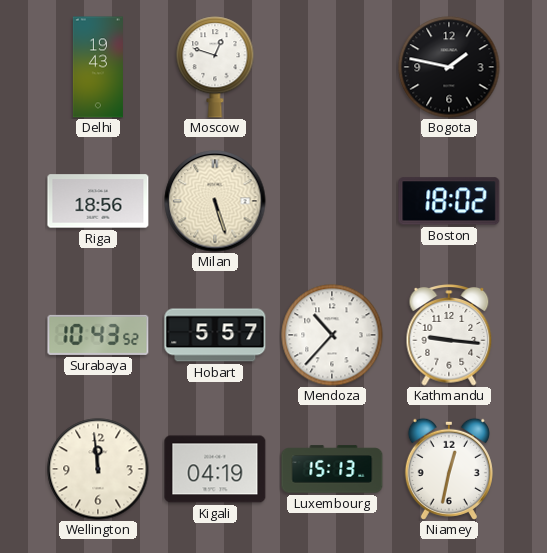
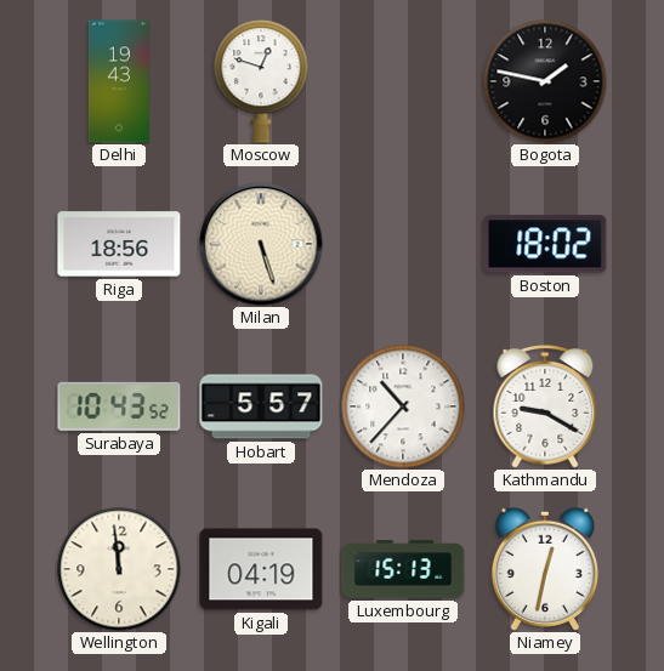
Kathmandu: 9:16 -> 9:20
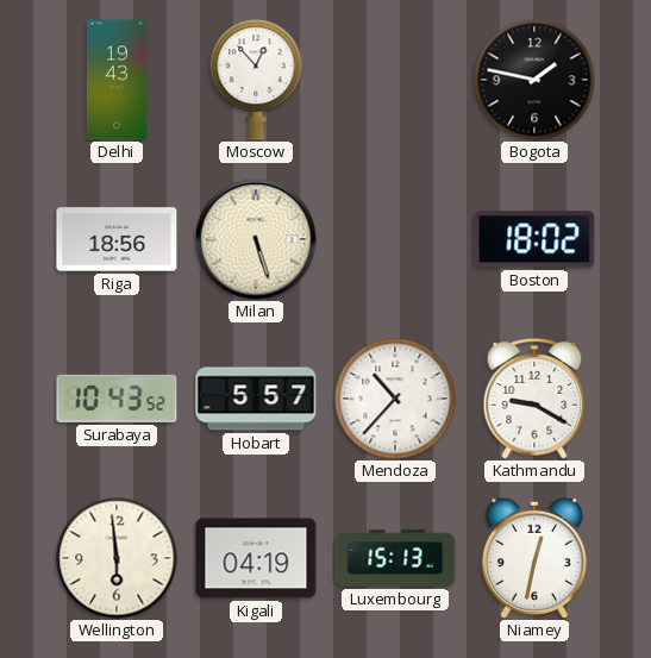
Moscow: 12:48 -> 12:53
Wellington: 11:59 -> 5:59
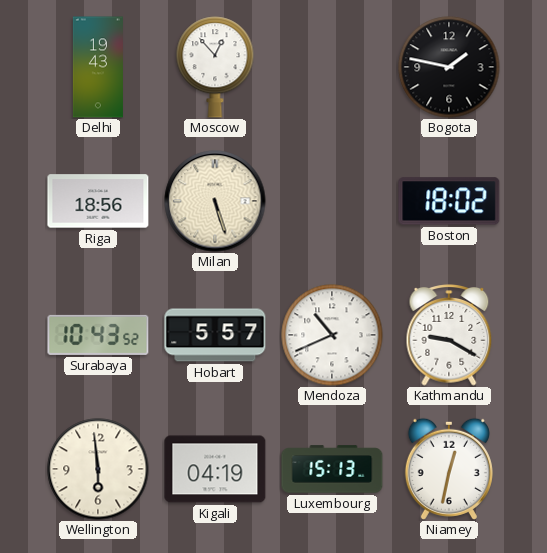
Mendoza: 10:37 -> 10:41
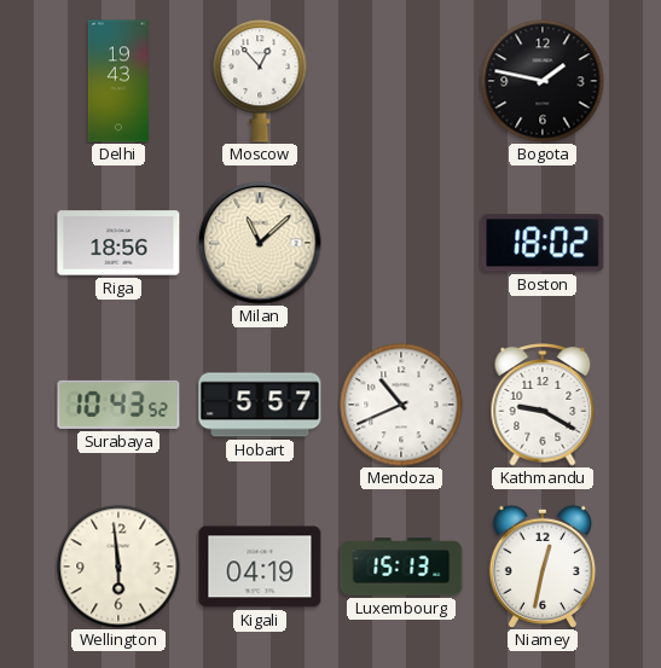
Milan: 5:27 -> 11:08
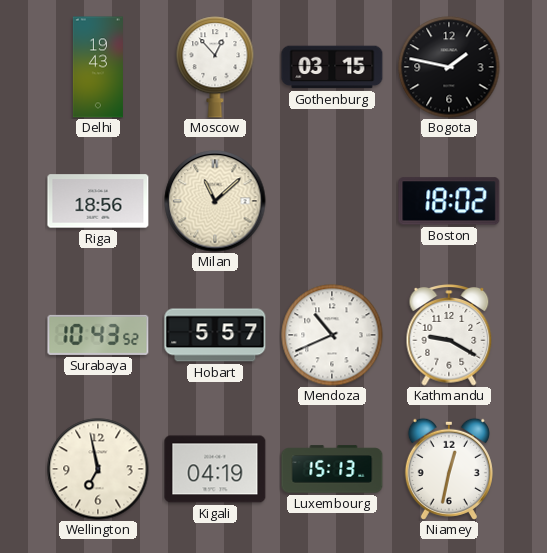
Gothenburg: none -> 03:15
Wellington: 5:59 -> 6:58
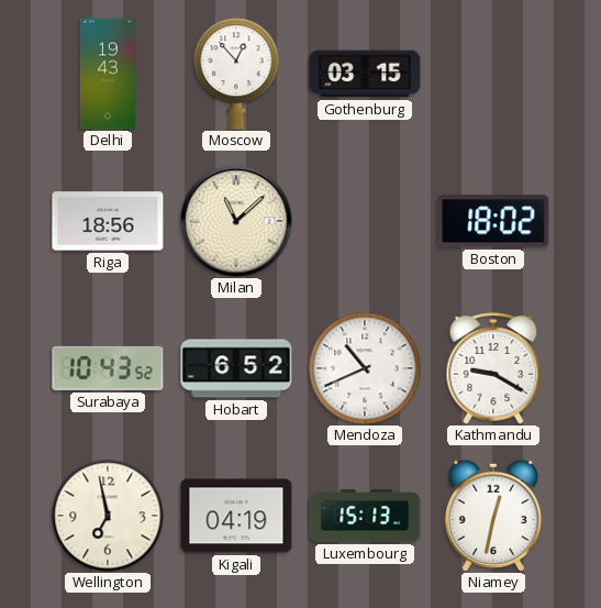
Bogota: 1:47 -> none
Hobart: 5:57 -> 6:52
